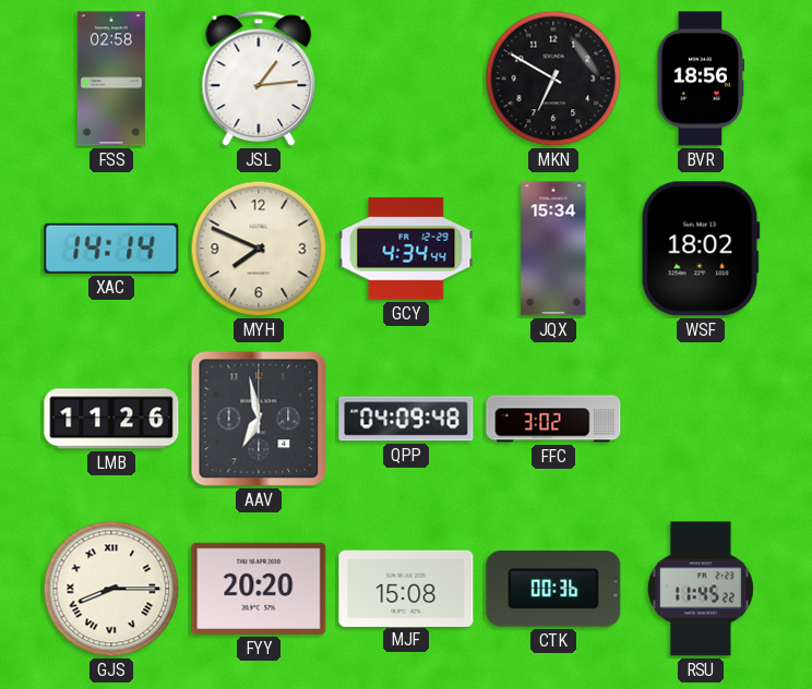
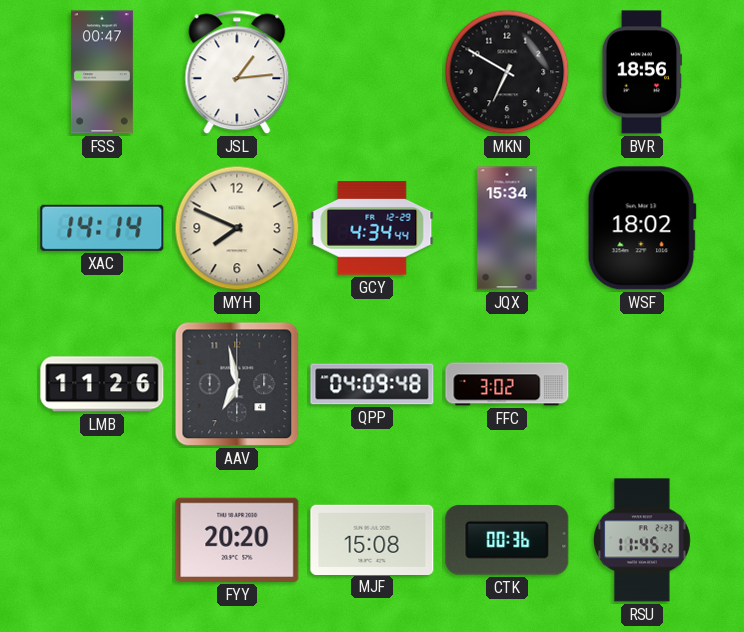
FSS: 02:58 -> 00:47
GJS: 8:15 -> none
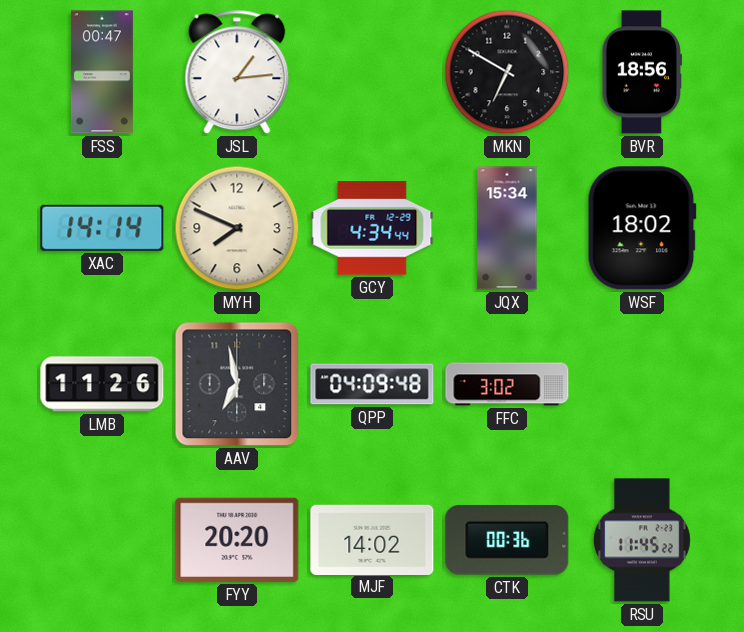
MJF: 15:08 -> 14:02
